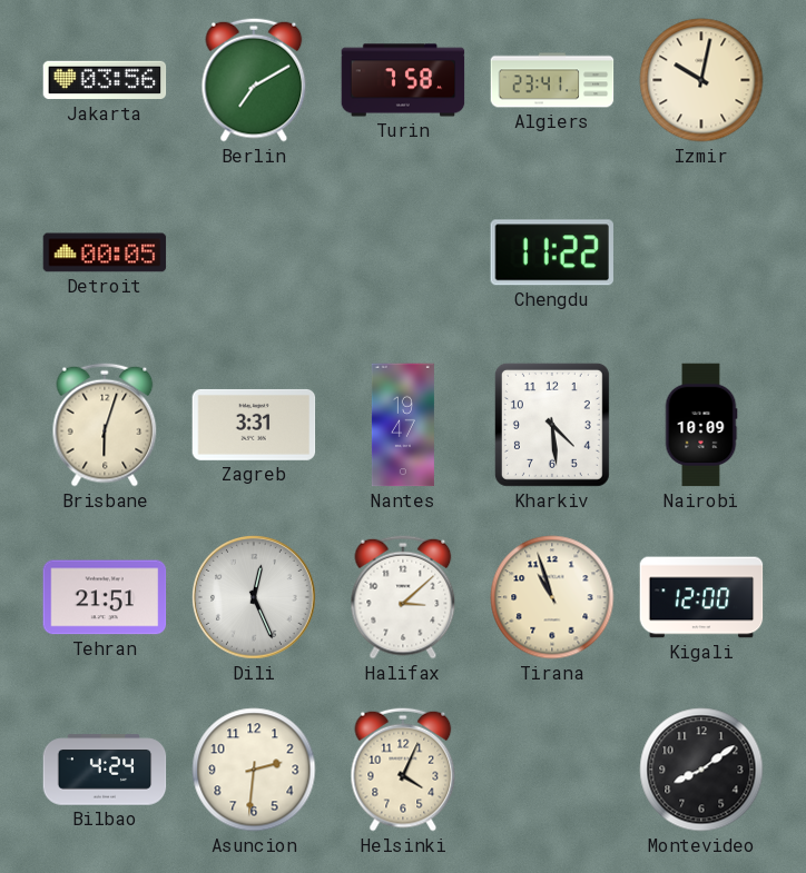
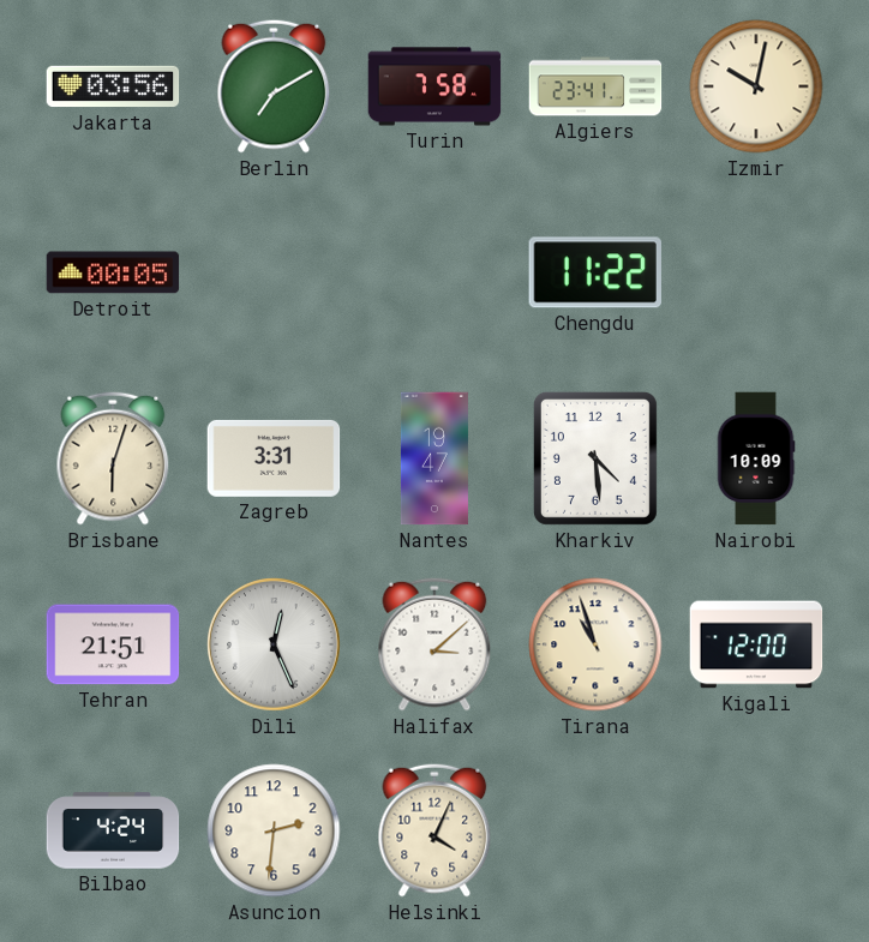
Montevideo: 8:09 -> none
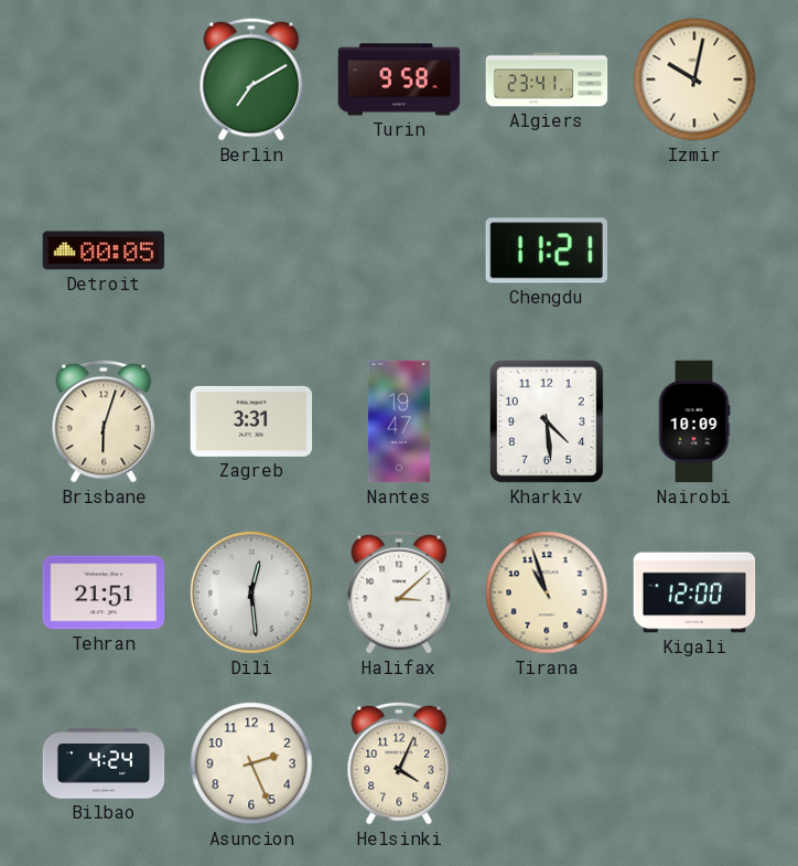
Jakarta: 03:56 -> none
Turin: 7:58 -> 9:58
Chengdu: 11:22 -> 11:21
Dili: 12:26 -> 12:29
Asuncion: 2:31 -> 2:26
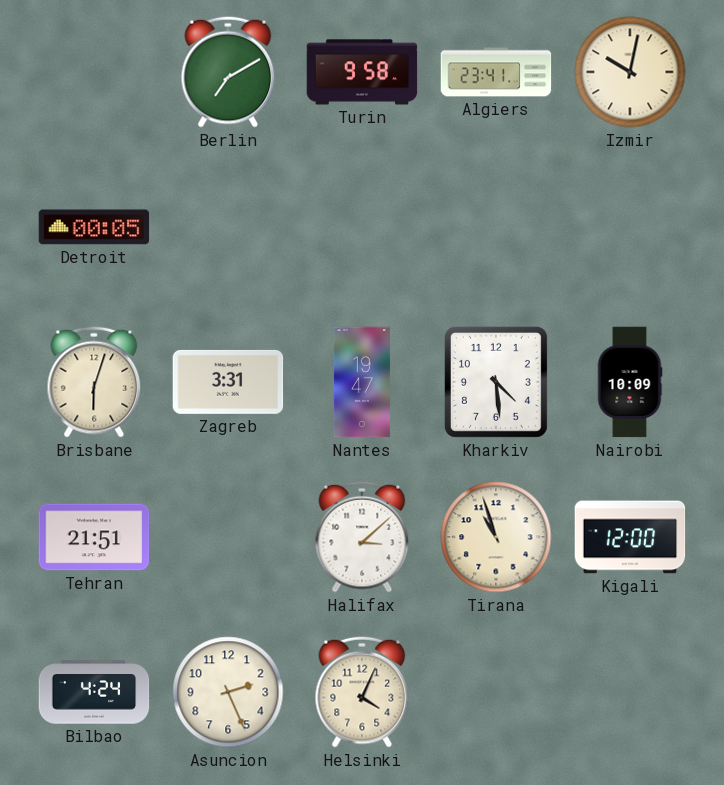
Chengdu: 11:21 -> none
Dili: 12:29 -> none
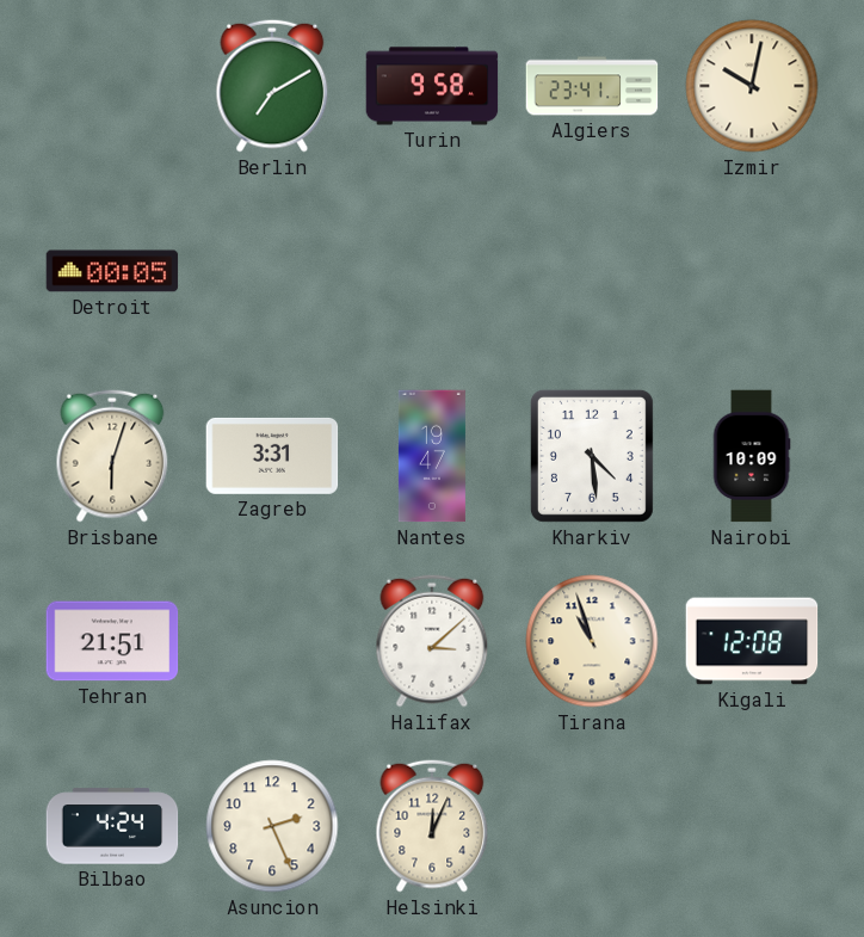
Kigali: 12:00 -> 12:08
Helsinki: 4:04 -> 12:04
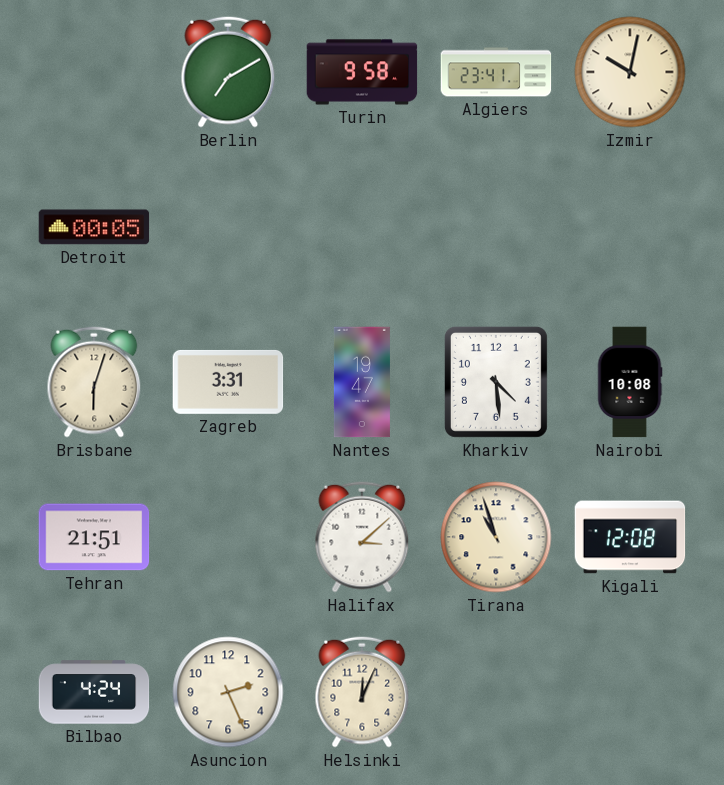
Nairobi: 10:09 -> 10:08
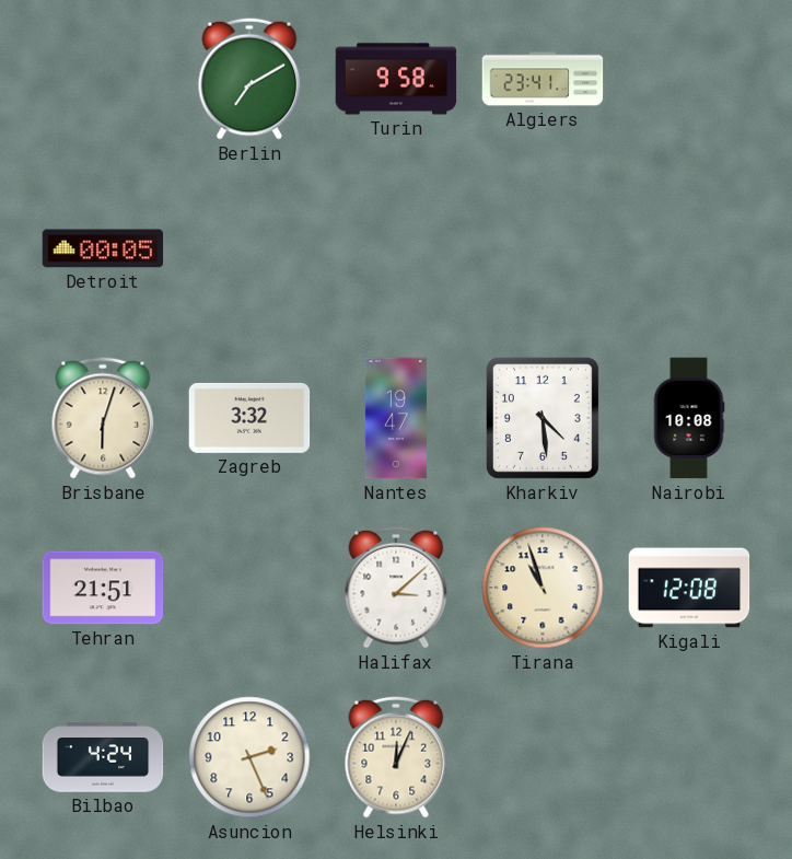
Izmir: 10:02 -> none
Zagreb: 3:31 -> 3:32
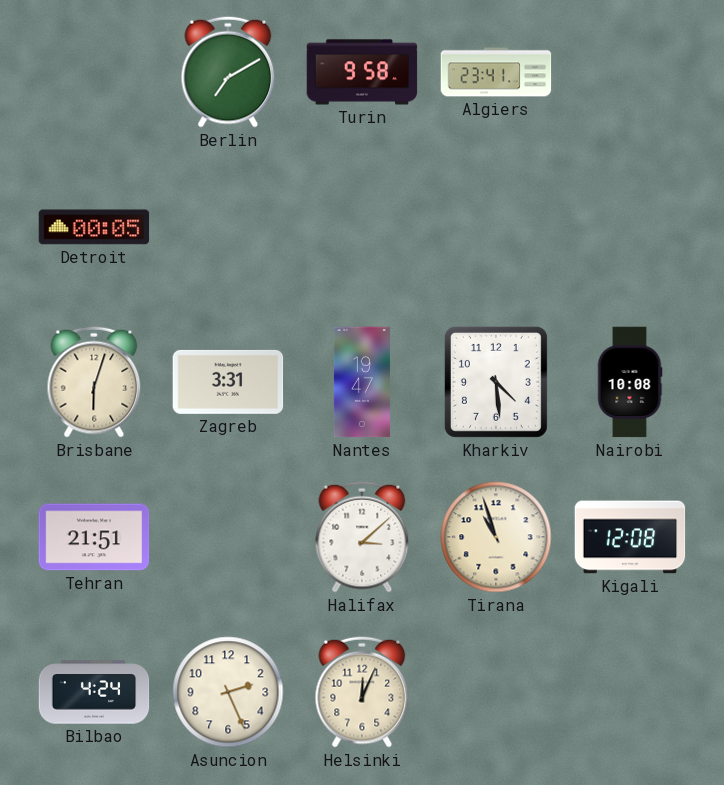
Zagreb: 3:32 -> 3:31
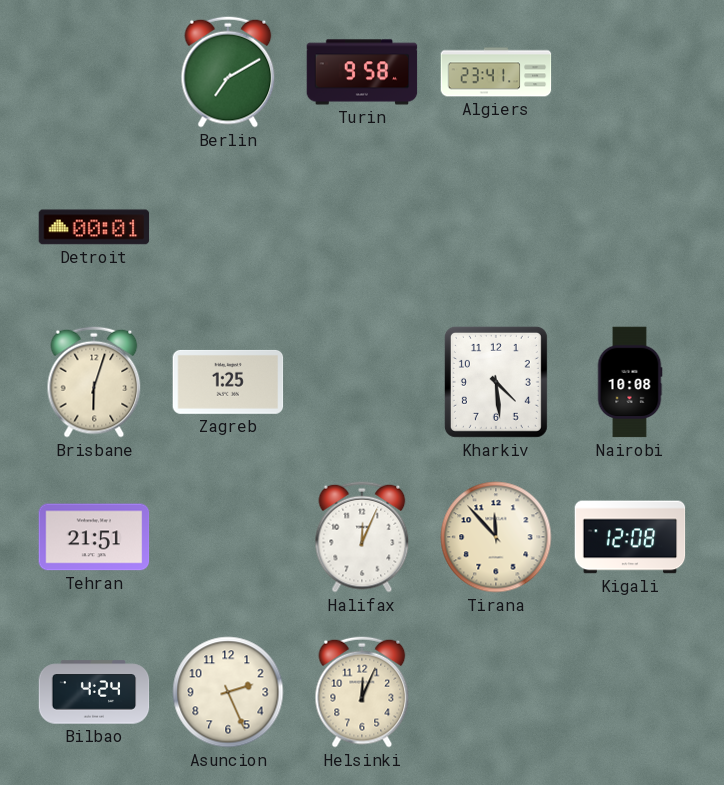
Detroit: 00:05 -> 00:01
Zagreb: 3:31 -> 1:25
Nantes: 19:47 -> none
Halifax: 3:08 -> 12:04
Tirana: 10:57 -> 11:53
